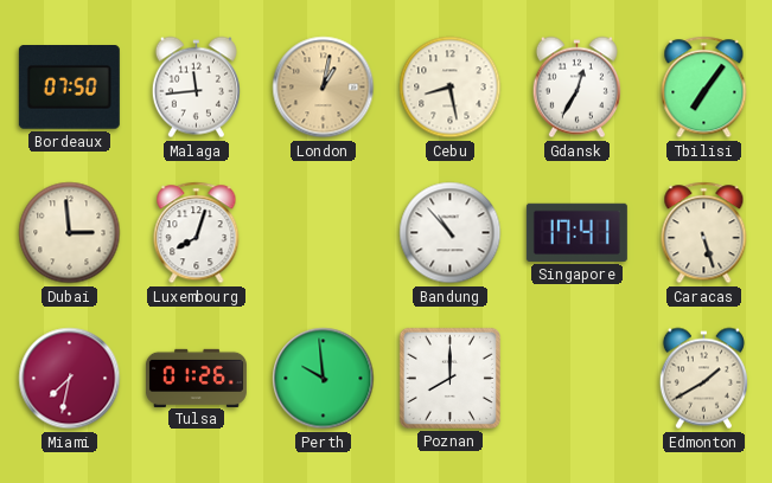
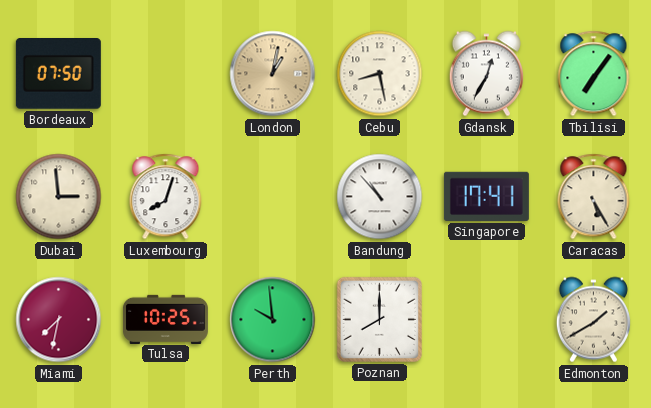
Malaga: 11:44 -> none
Caracas: 5:27 -> 5:25
Tulsa: 01:26 -> 10:25
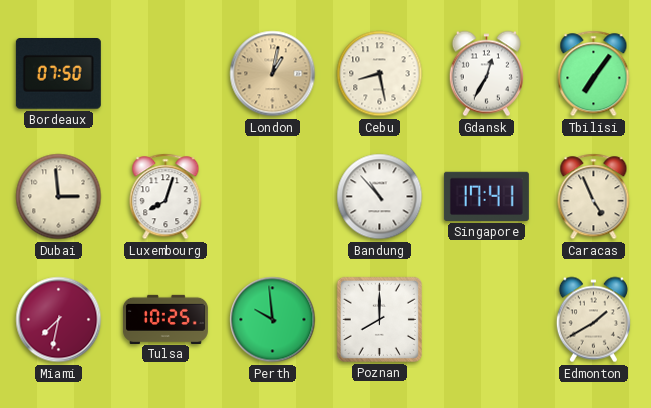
Caracas: 5:25 -> 4:56
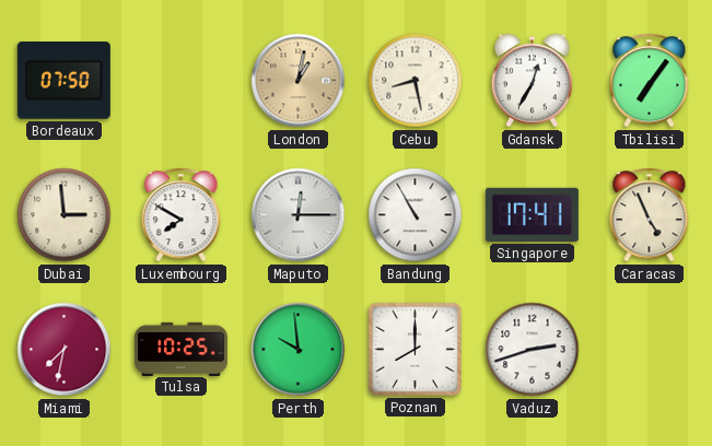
Luxembourg: 8:03 -> 7:50
Maputo: none -> 12:15
Bandung: 10:53 -> 10:55
Vaduz: none -> 2:42
Edmonton: 1:40 -> none
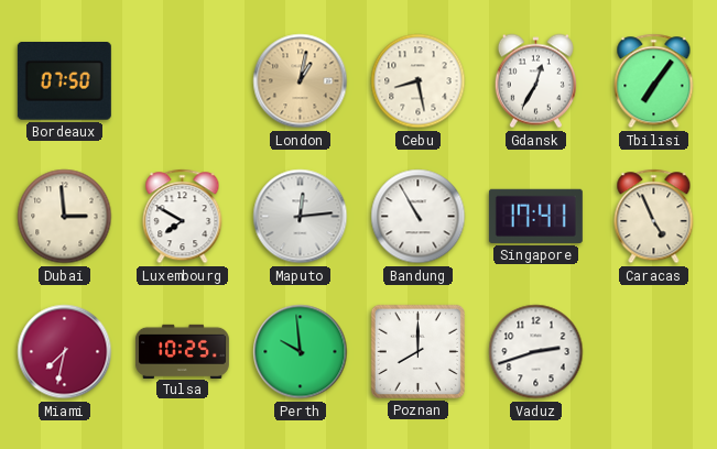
Maputo: 12:15 -> 12:14
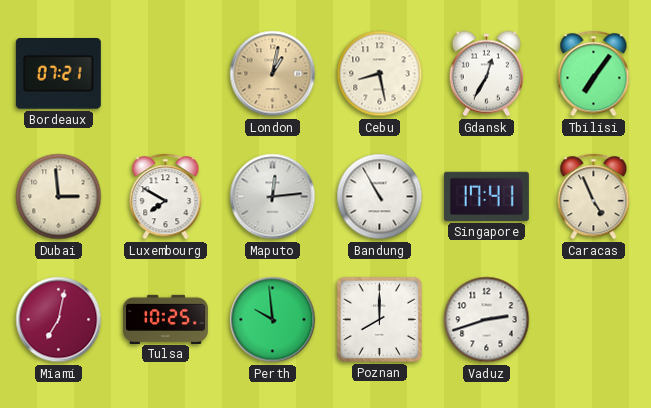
Bordeaux: 07:50 -> 07:21
Miami: 7:32 -> 7:02
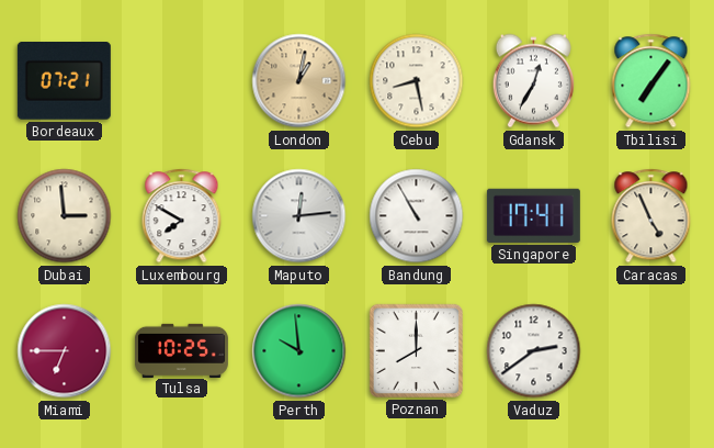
Miami: 7:02 -> 6:45
Vaduz: 2:42 -> 2:39
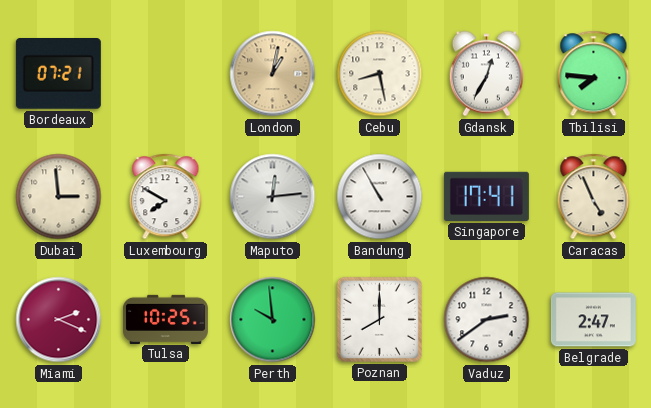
Tbilisi: 7:06 -> 7:46
Miami: 6:45 -> 2:19
Belgrade: none -> 2:47
